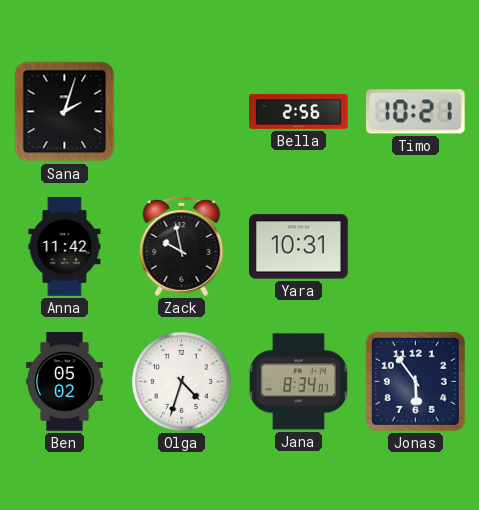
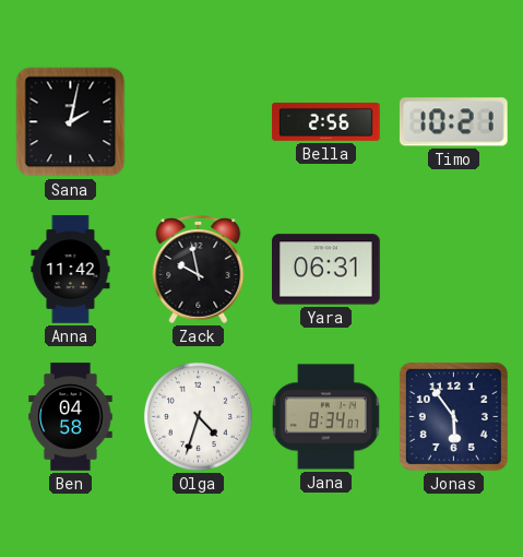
Sana: 2:03 -> 2:02
Yara: 10:31 -> 06:31
Ben: 05:02 -> 04:58
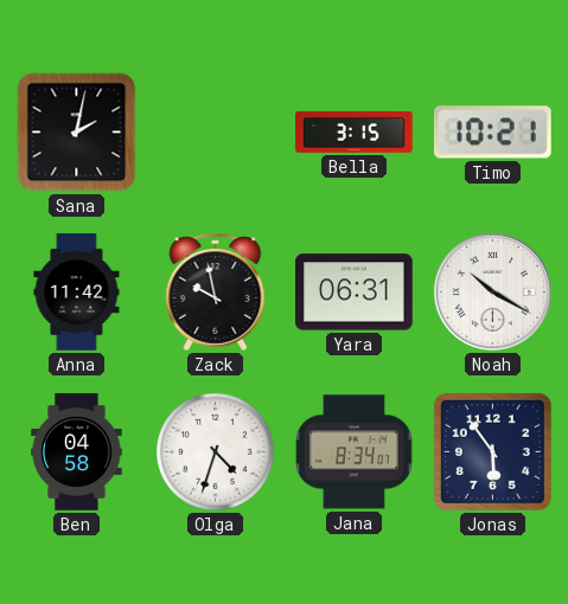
Bella: 2:56 -> 3:15
Noah: none -> 10:20
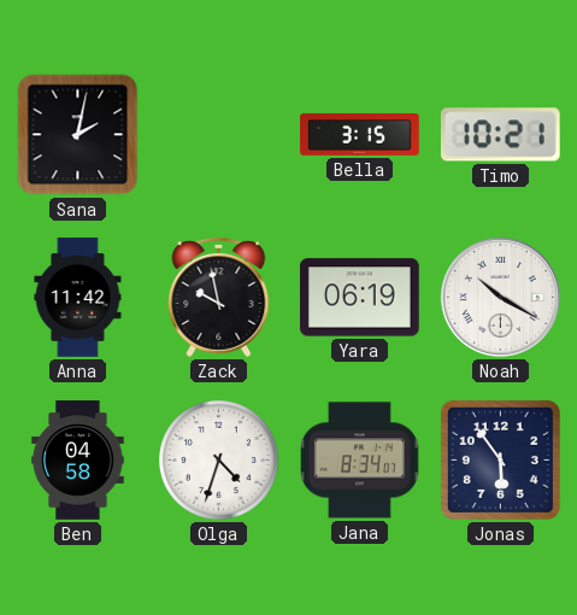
Yara: 06:31 -> 06:19
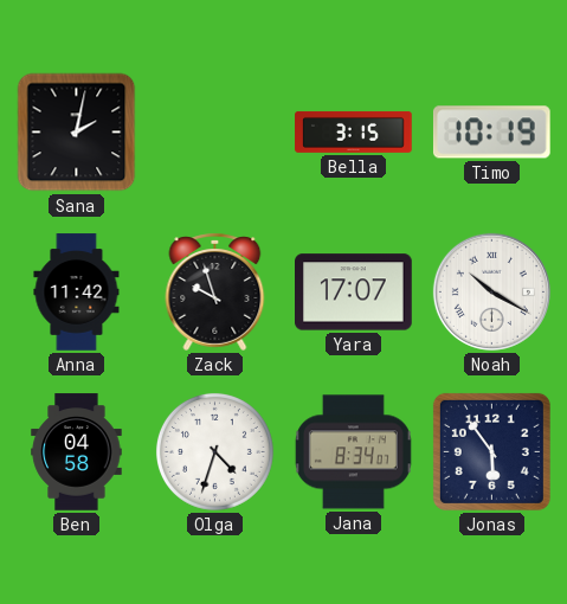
Timo: 10:21 -> 10:19
Zack: 9:58 -> 9:57
Yara: 06:19 -> 17:07
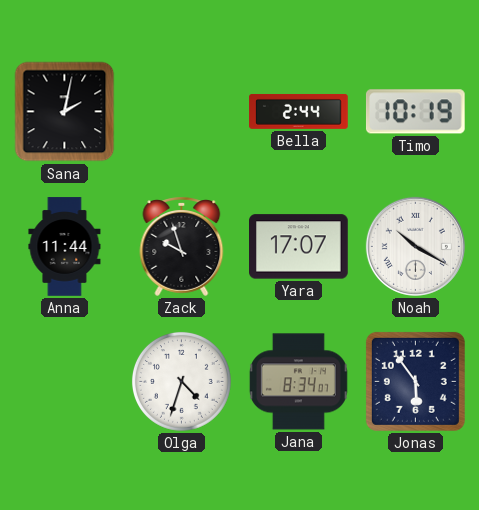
Bella: 3:15 -> 2:44
Anna: 11:42 -> 11:44
Ben: 04:58 -> none
